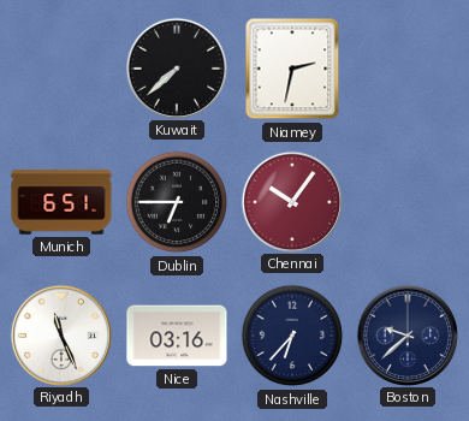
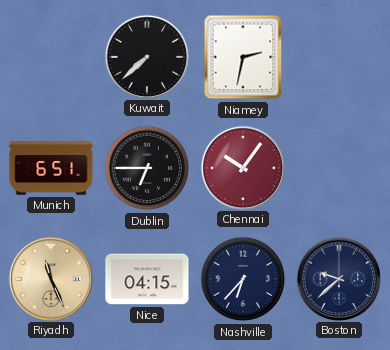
Riyadh dial: white -> champagne
Nice: 03:16 -> 04:15
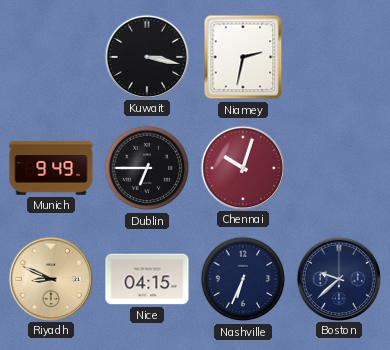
Kuwait: 7:38 -> 3:17
Munich: 6:51 -> 9:49
Chennai: 10:06 -> 10:03
Riyadh: 11:26 -> 8:49
Nashville: 6:37 -> 6:34
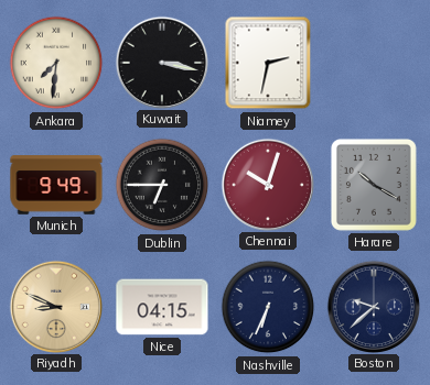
Ankara: none -> 7:31
Harare: none -> 10:20
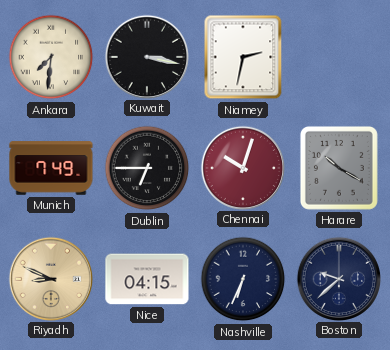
Munich: 9:49 -> 7:49
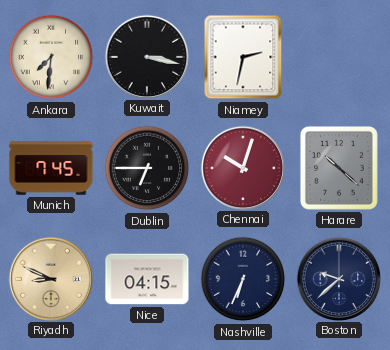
Munich: 7:49 -> 7:45
Harare: 10:20 -> 10:22
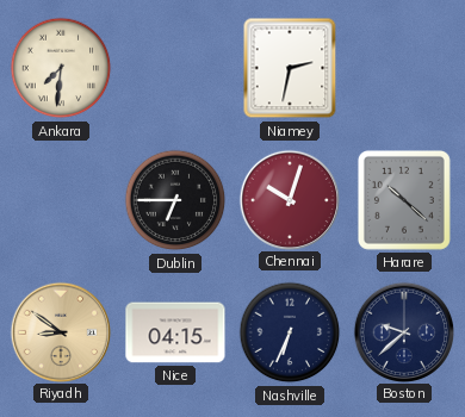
Kuwait: 3:17 -> none
Munich: 7:45 -> none
Riyadh: 8:49 -> 8:51
